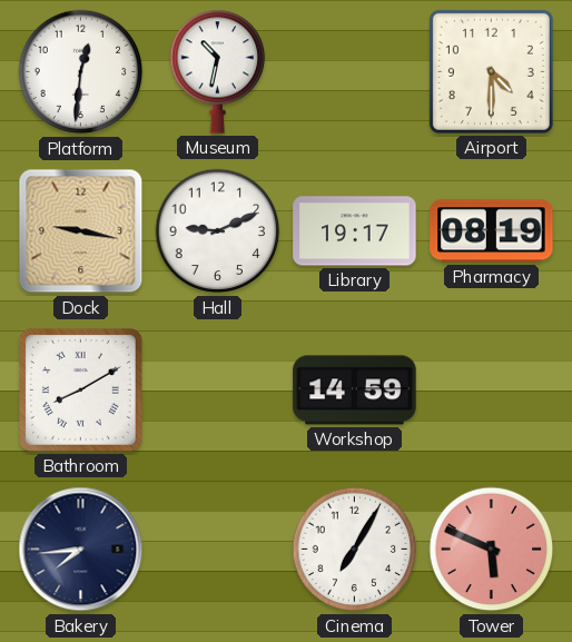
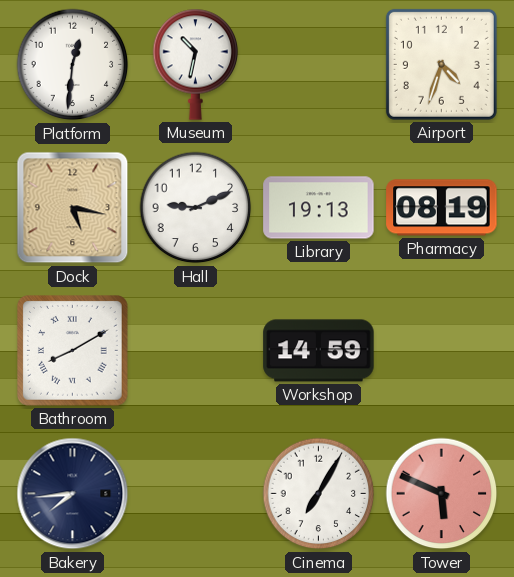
Airport: 4:30 -> 4:33
Dock: 9:17 -> 5:17
Library: 19:17 -> 19:13
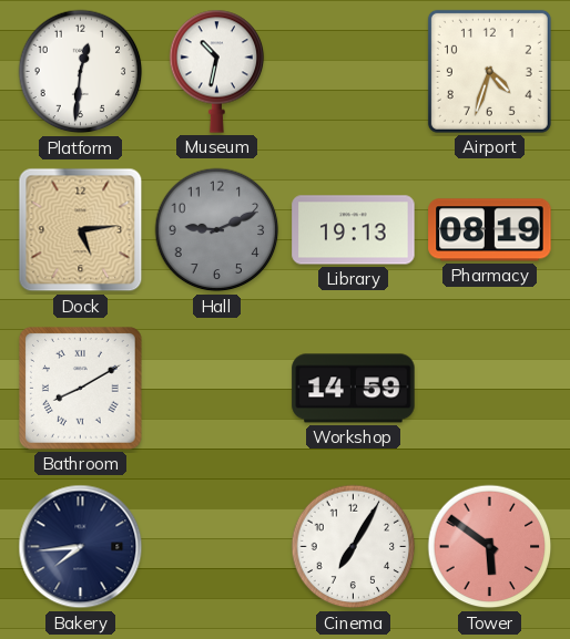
Dock: 5:17 -> 5:14
Hall dial: white -> grey
Tower: 5:49 -> 5:51
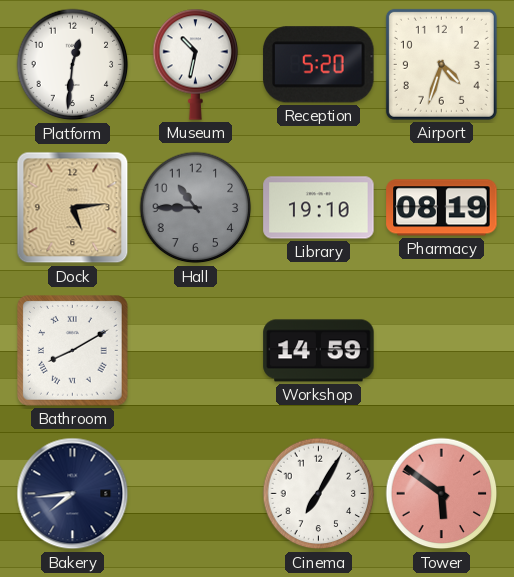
Reception: none -> 5:20
Hall: 9:11 -> 10:45
Library: 19:13 -> 19:10
